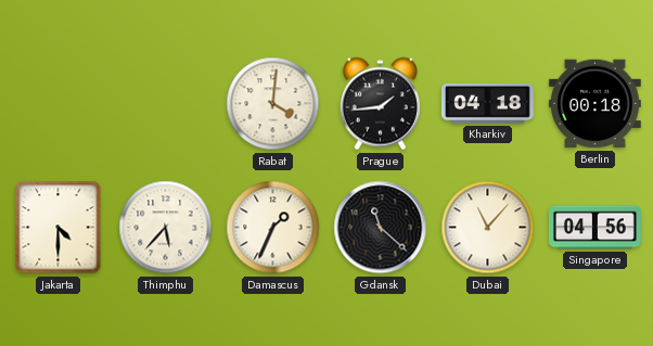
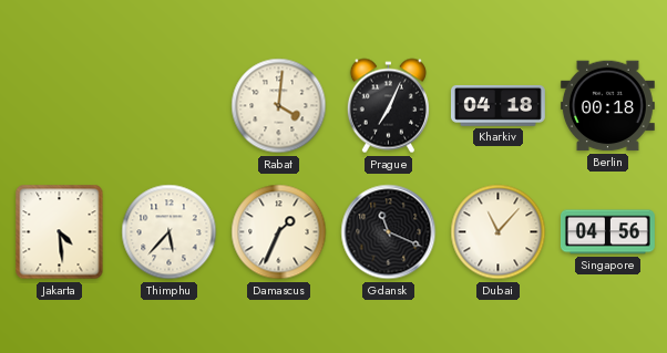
Prague: 1:44 -> 7:04
Jakarta: 4:30 -> 4:29
Gdansk: 11:22 -> 11:19
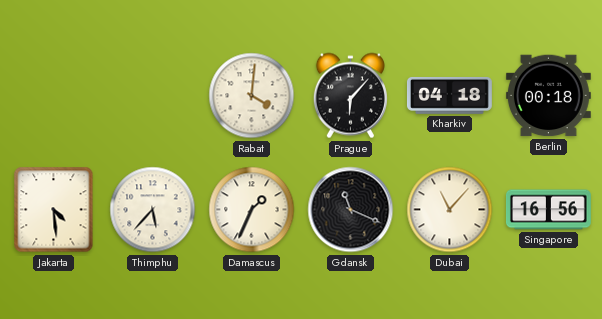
Prague: 7:04 -> 6:07
Singapore: 04:56 -> 16:56
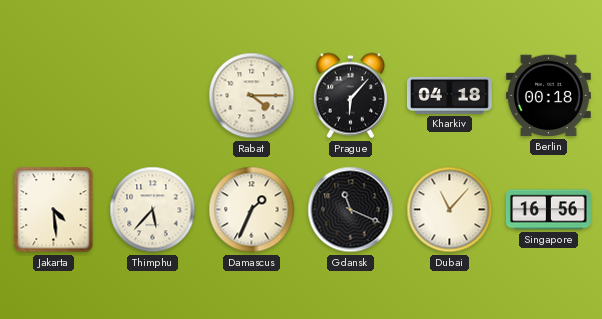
Rabat: 4:01 -> 4:15
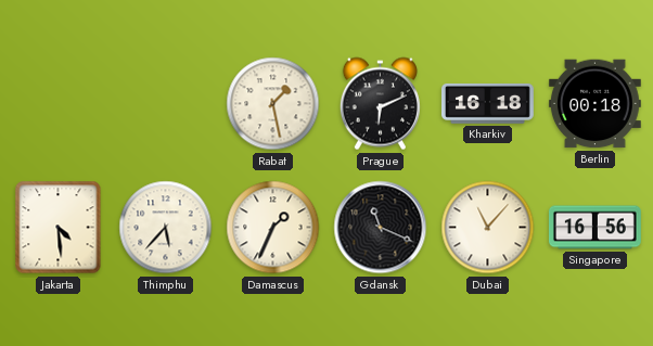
Rabat: 4:15 -> 1:28
Prague: 6:07 -> 6:11
Kharkiv: 04:18 -> 16:18
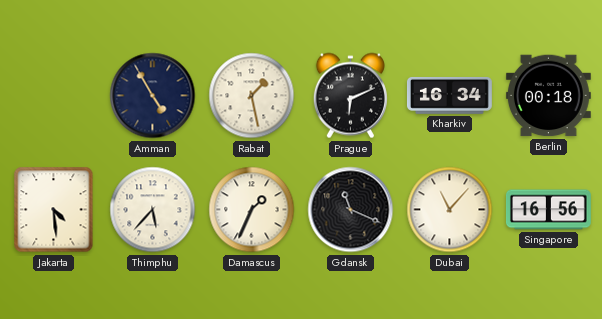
Amman: none -> 4:55
Kharkiv: 16:18 -> 16:34
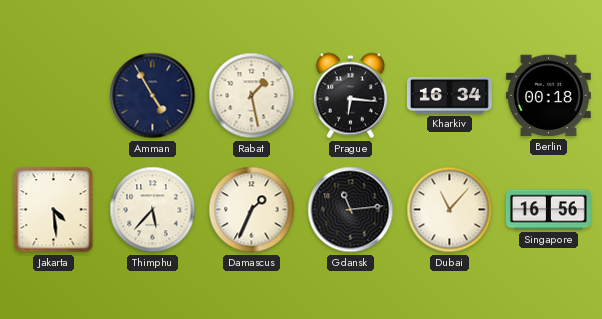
Prague: 6:11 -> 6:16
Gdansk: 11:19 -> 11:14
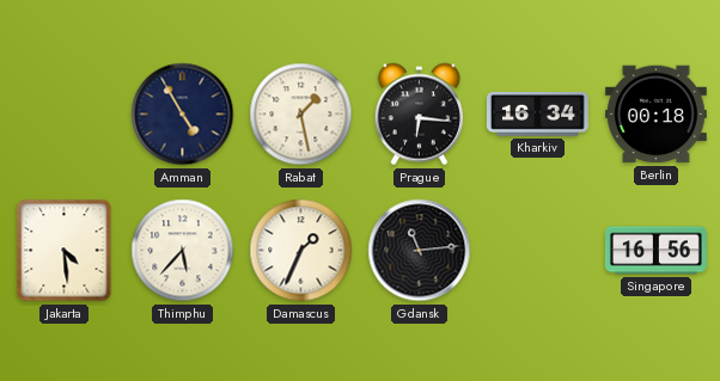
Dubai: 11:07 -> none
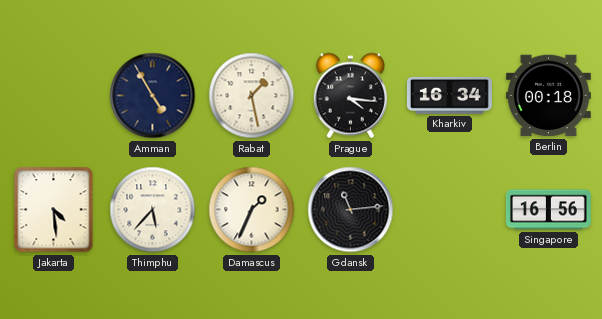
Prague: 6:16 -> 4:16
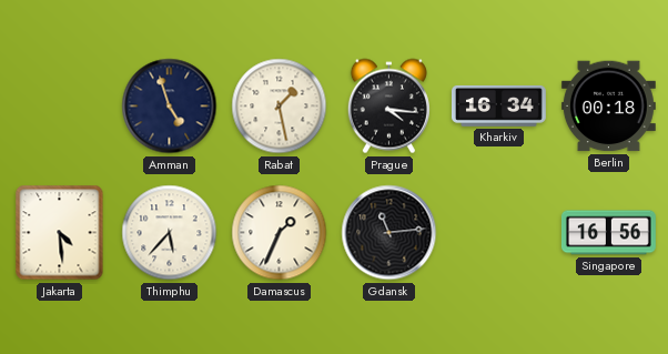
Amman: 4:55 -> 4:57
